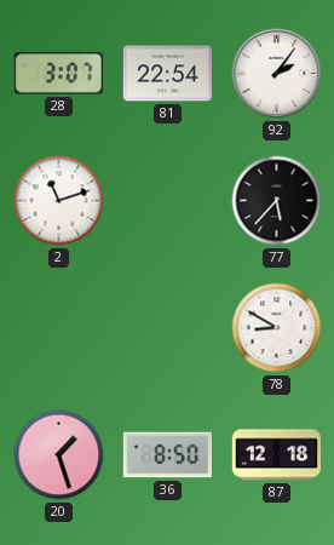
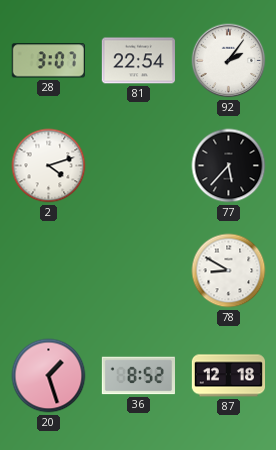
2: 11:12 -> 4:12
36: 8:50 -> 8:52
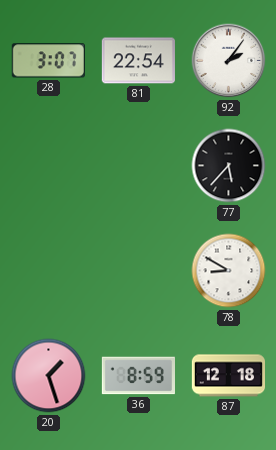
2: 4:12 -> none
36: 8:52 -> 8:59
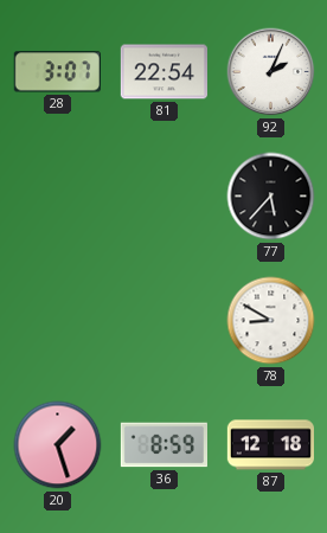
92: 2:06 -> 2:04
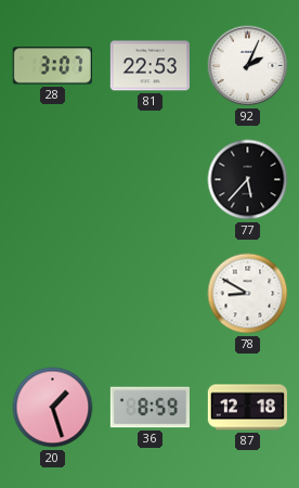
81: 22:54 -> 22:53
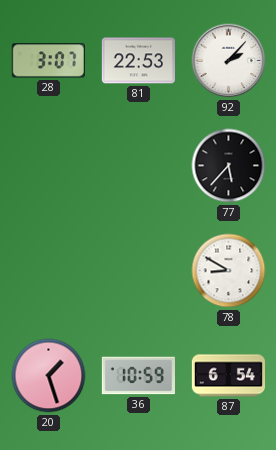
92: 2:04 -> 2:07
36: 8:59 -> 10:59
87: 12:18 -> 6:54
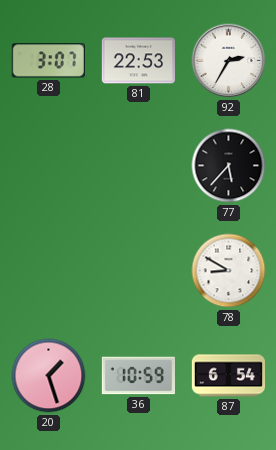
92: 2:07 -> 2:35
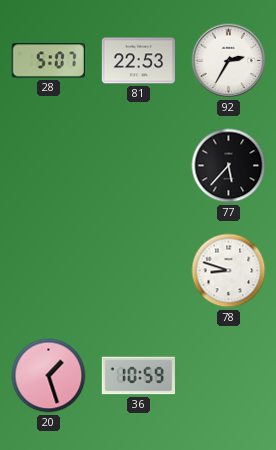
28: 3:07 -> 5:07
78: 8:50 -> 8:48
87: 6:54 -> none
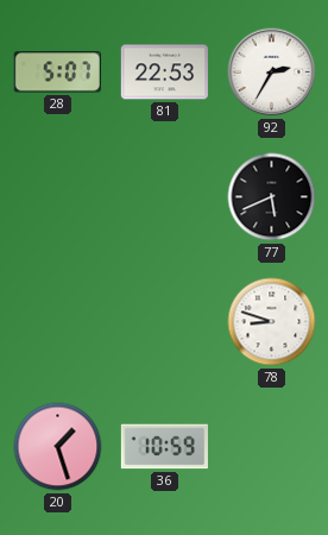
77: 5:37 -> 5:41
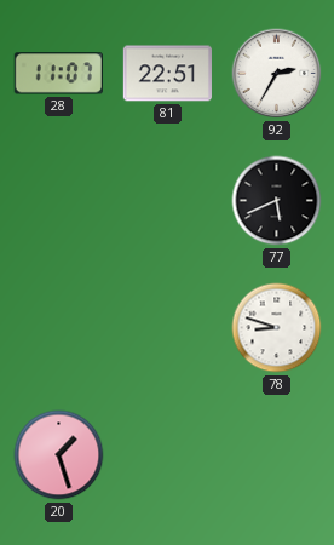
28: 5:07 -> 11:07
81: 22:53 -> 22:51
36: 10:59 -> none
